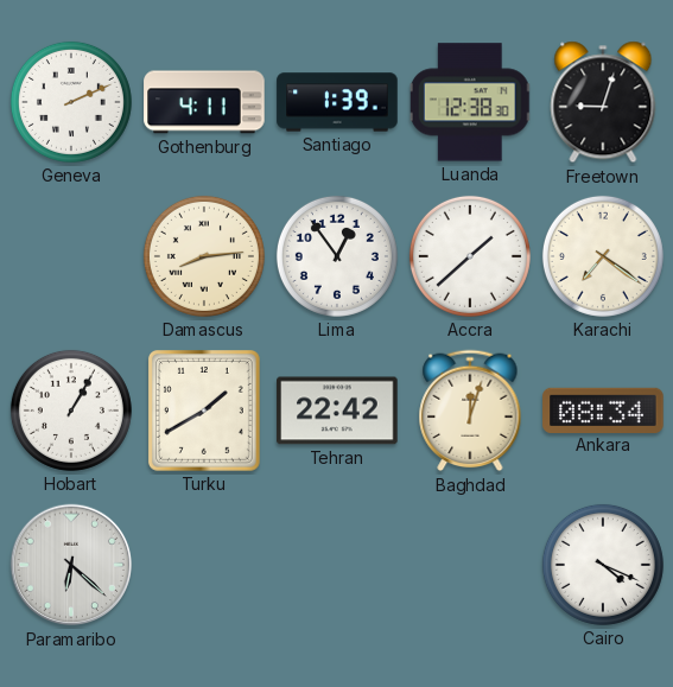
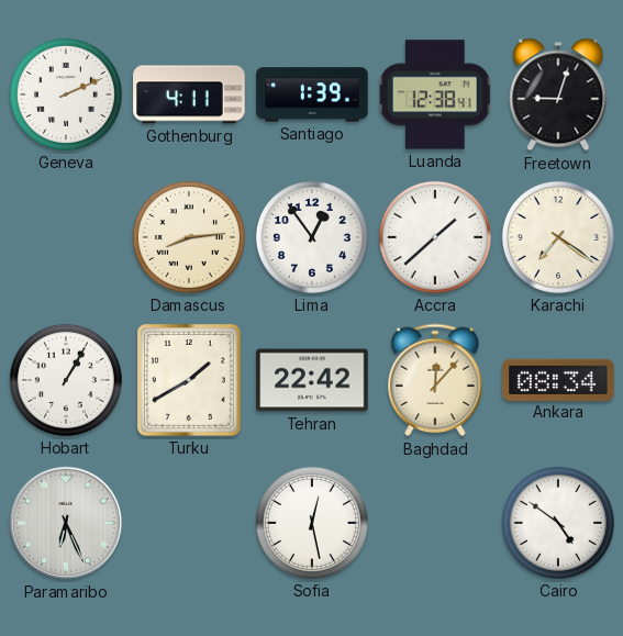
Luanda: 12:38:30 -> 12:38:41
Baghdad: 12:03 -> 12:07
Paramaribo: 6:22 -> 6:26
Sofia: none -> 12:28
Cairo: 4:19 -> 4:51
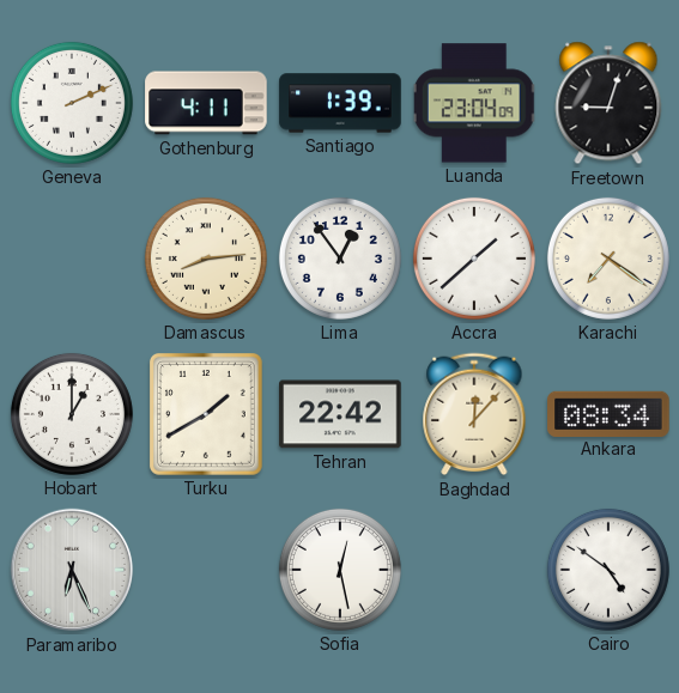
Luanda: 12:38 -> 23:04
Hobart: 1:05 -> 1:00
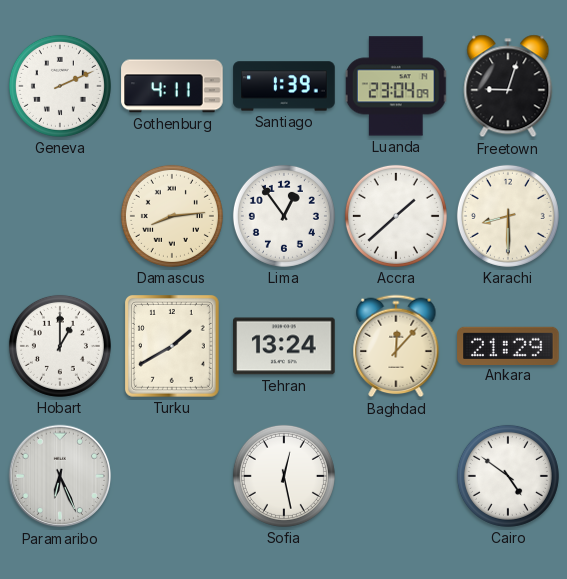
Karachi: 7:21 -> 8:30
Tehran: 22:42 -> 13:24
Ankara: 08:34 -> 21:29
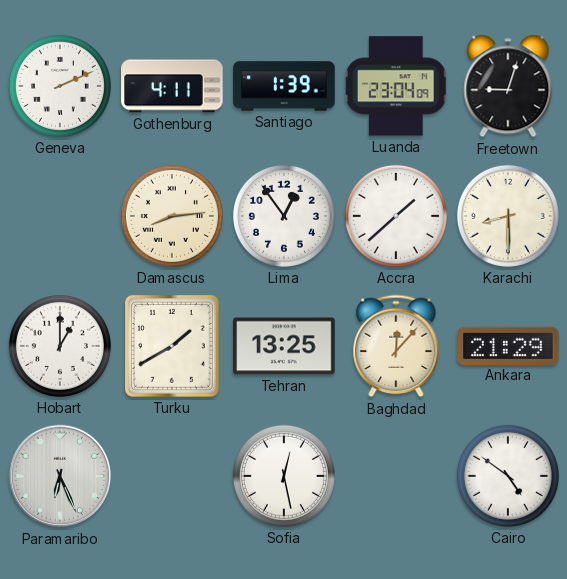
Tehran: 13:24 -> 13:25
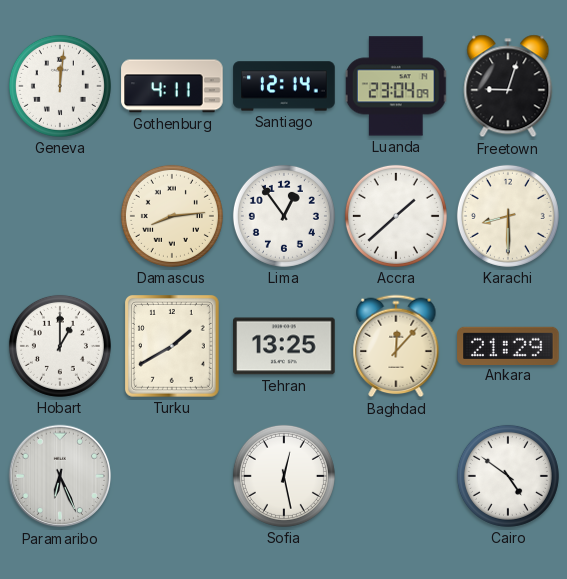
Geneva: 2:11 -> 12:01
Santiago: 1:39 -> 12:14
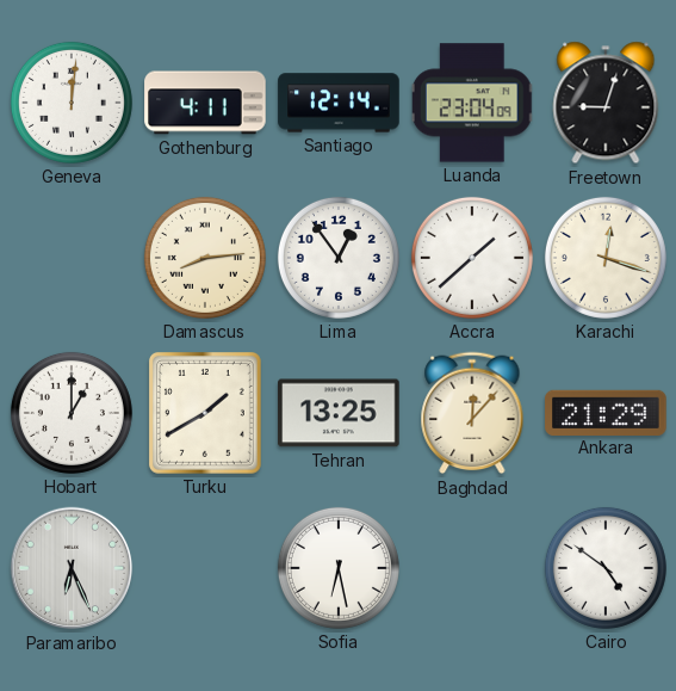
Karachi: 8:30 -> 12:18
Sofia: 12:28 -> 6:28
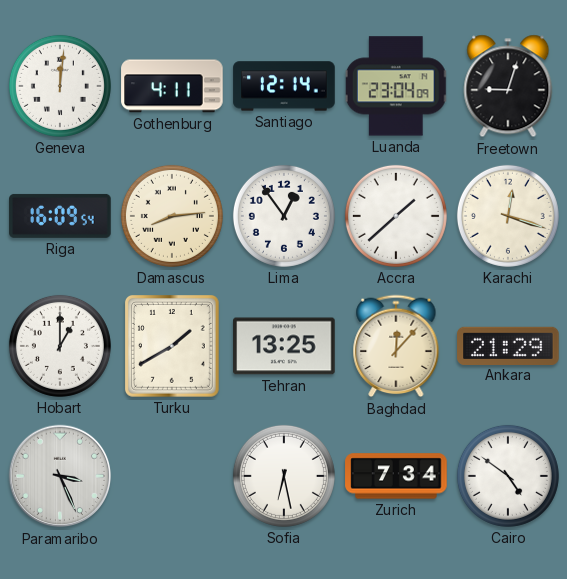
Riga: none -> 16:09
Paramaribo: 6:26 -> 3:26
Zurich: none -> 7:34
